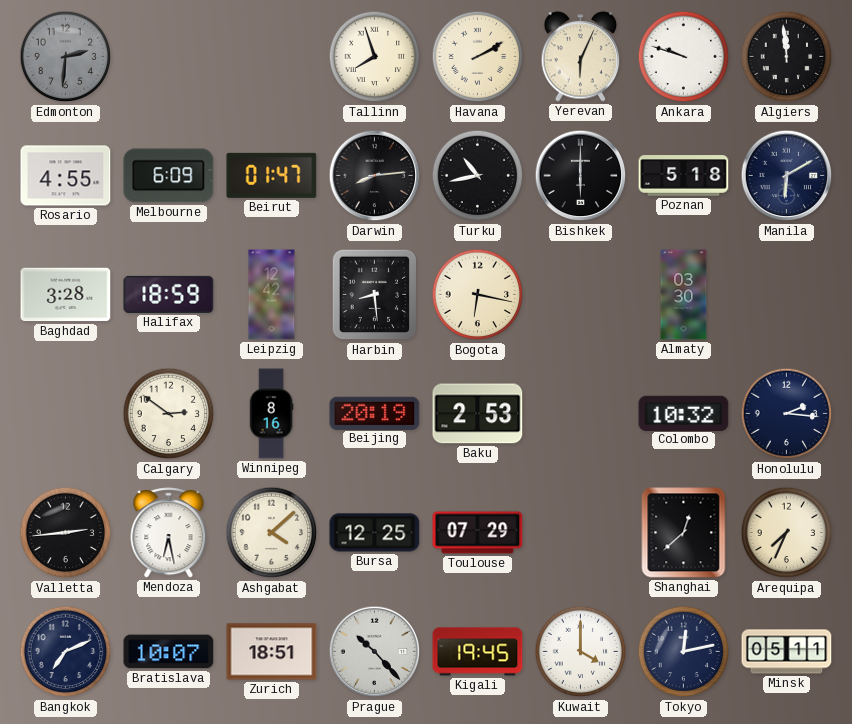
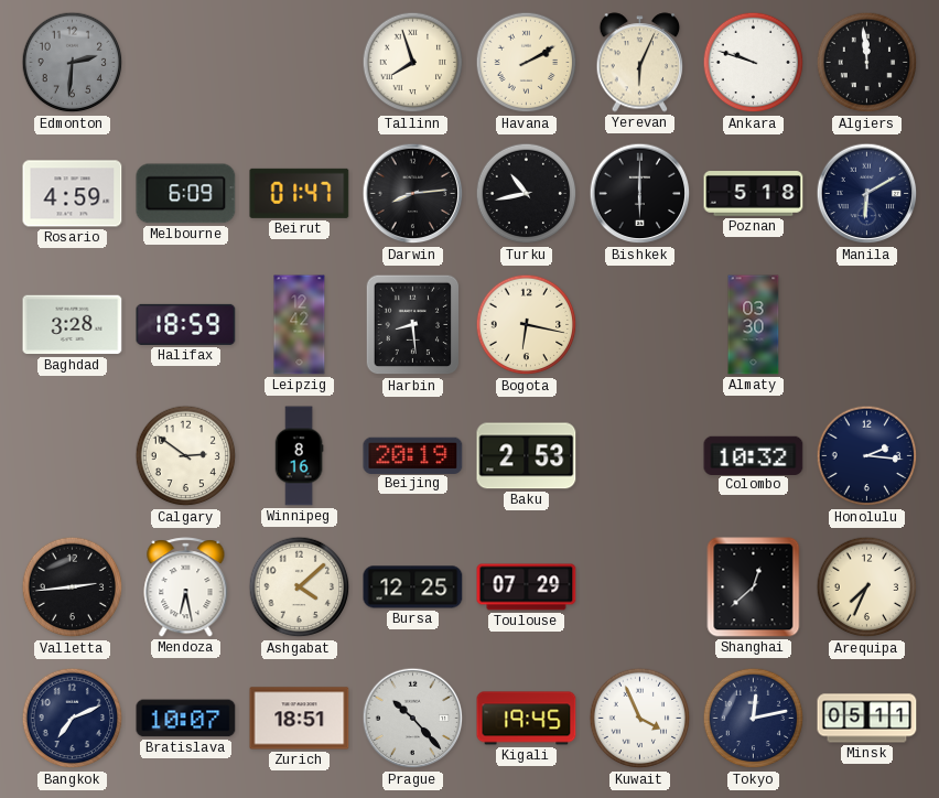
Rosario: 4:55 -> 4:59
Kuwait: 4:00 -> 3:56
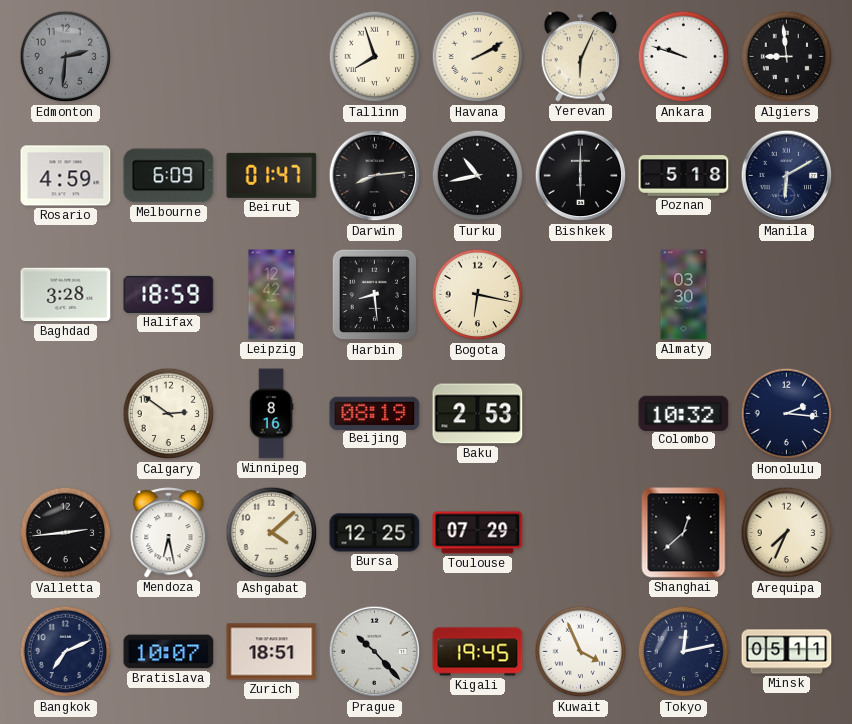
Algiers: 11:59 -> 8:59
Beijing: 20:19 -> 08:19
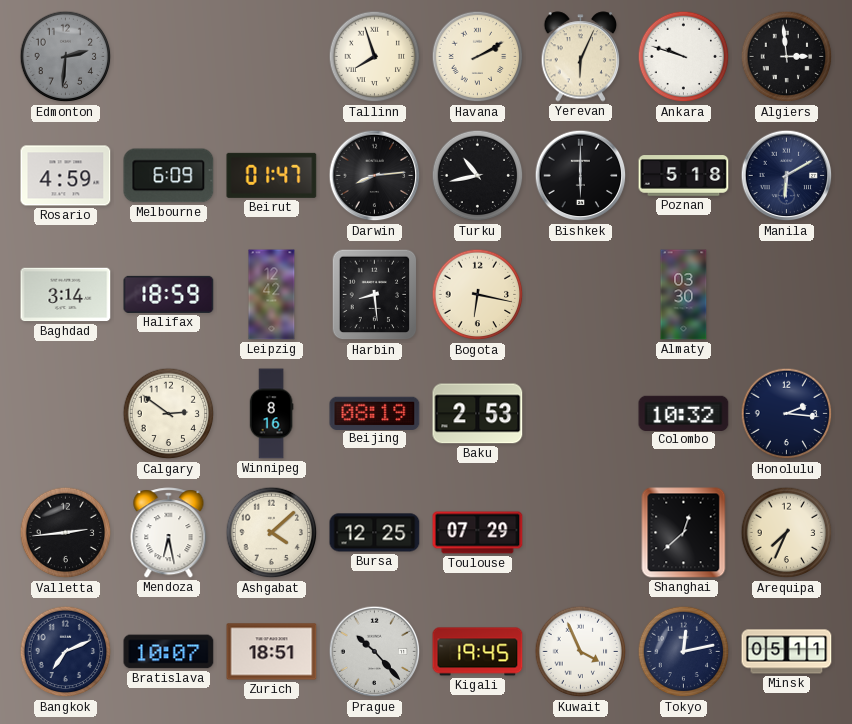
Algiers: 8:59 -> 2:59
Baghdad: 3:28 -> 3:14
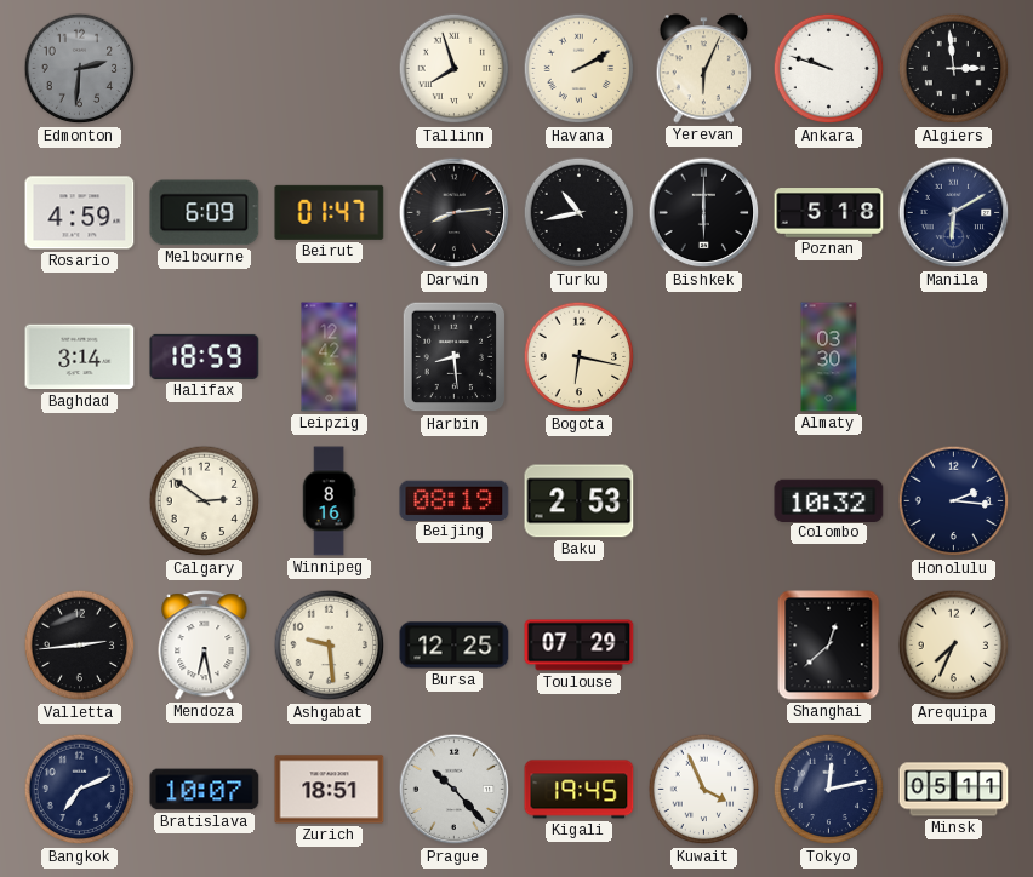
Ashgabat: 4:08 -> 9:29
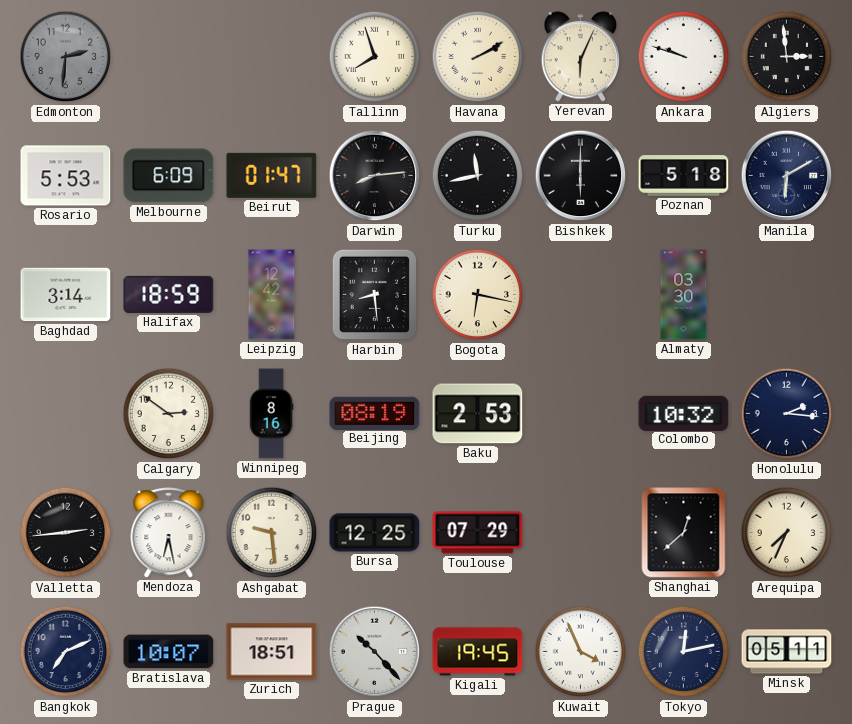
Rosario: 4:59 -> 5:53
Turku: 10:43 -> 11:43
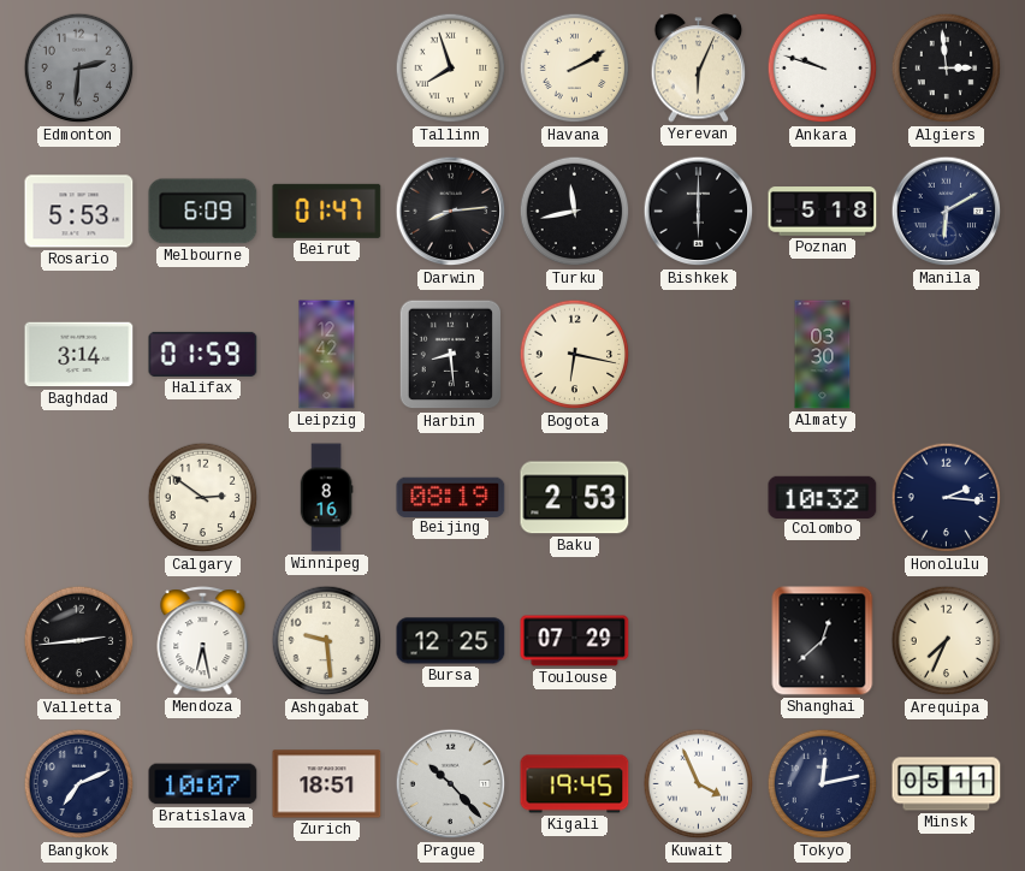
Halifax: 18:59 -> 01:59
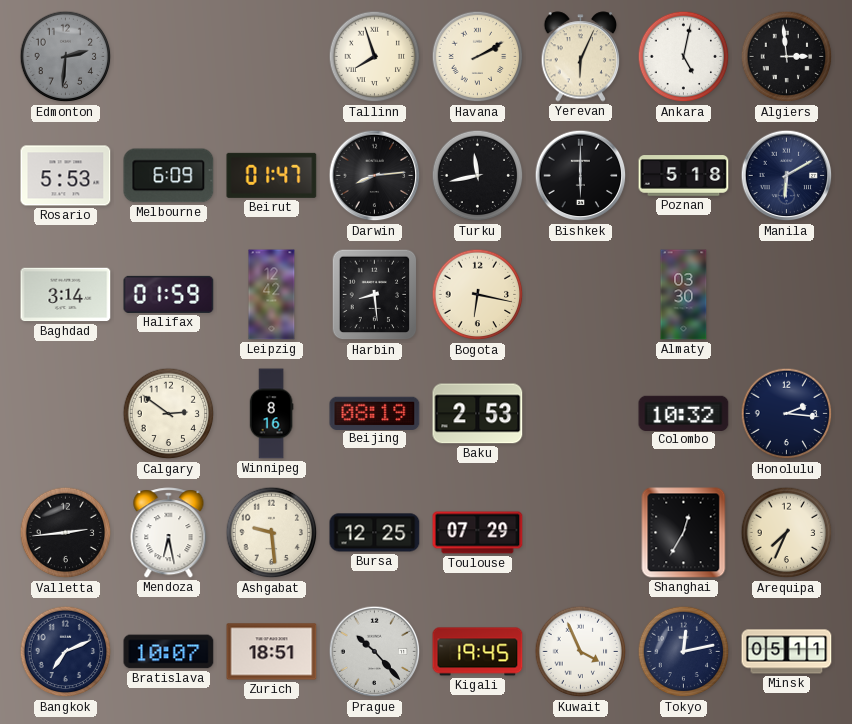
Ankara: 9:48 -> 5:02
Shanghai: 12:38 -> 12:35
